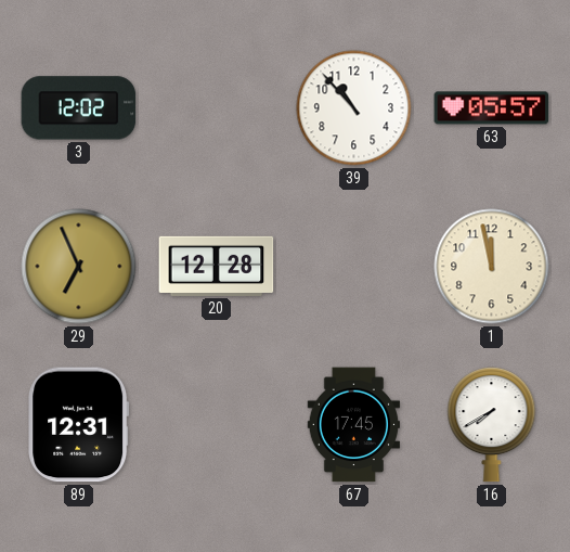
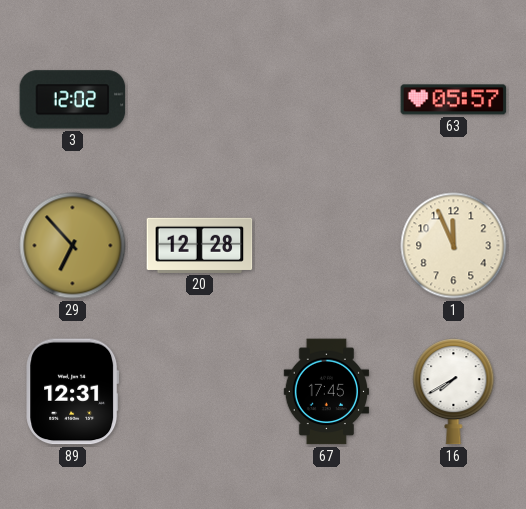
39: 10:53 -> none
29: 6:56 -> 6:53
1: 11:58 -> 11:56
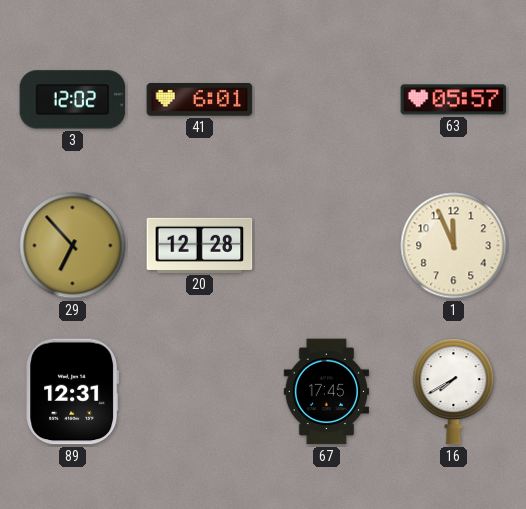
41: none -> 6:01
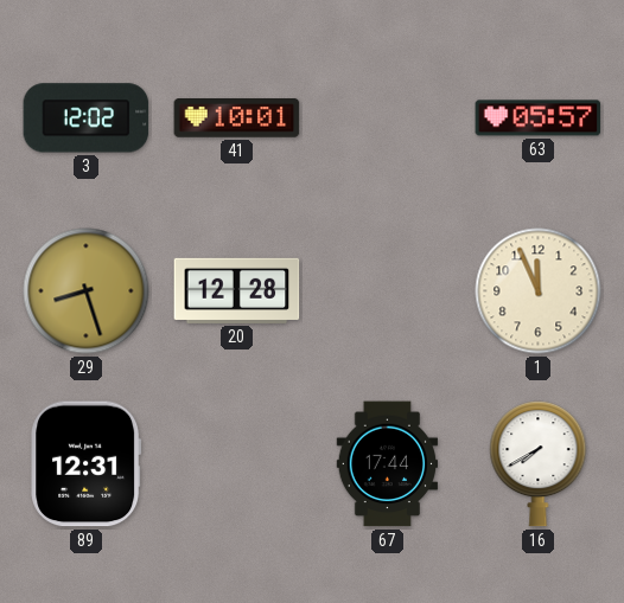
41: 6:01 -> 10:01
29: 6:53 -> 8:27
67: 17:45 -> 17:44
